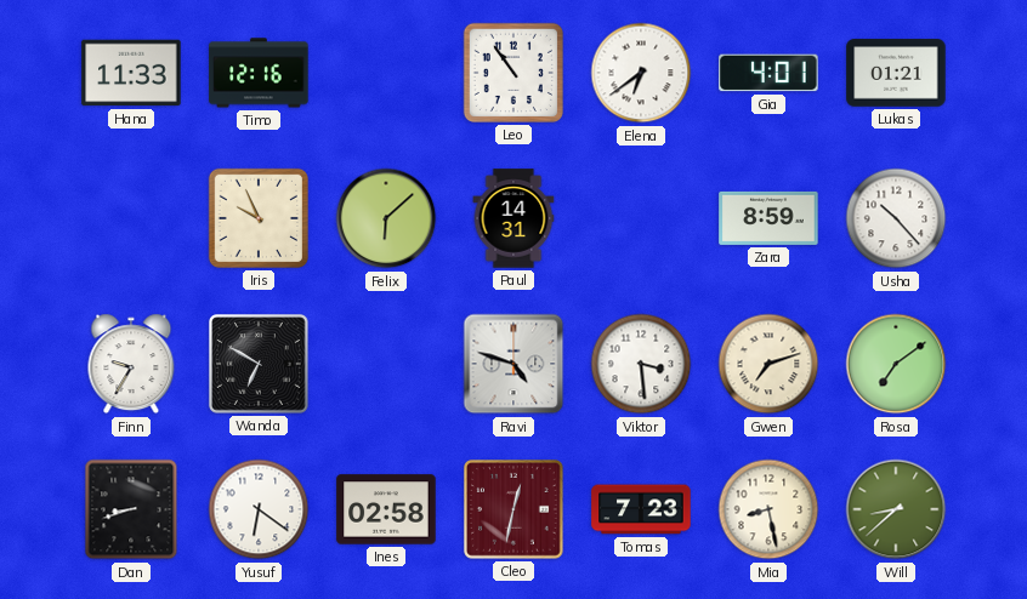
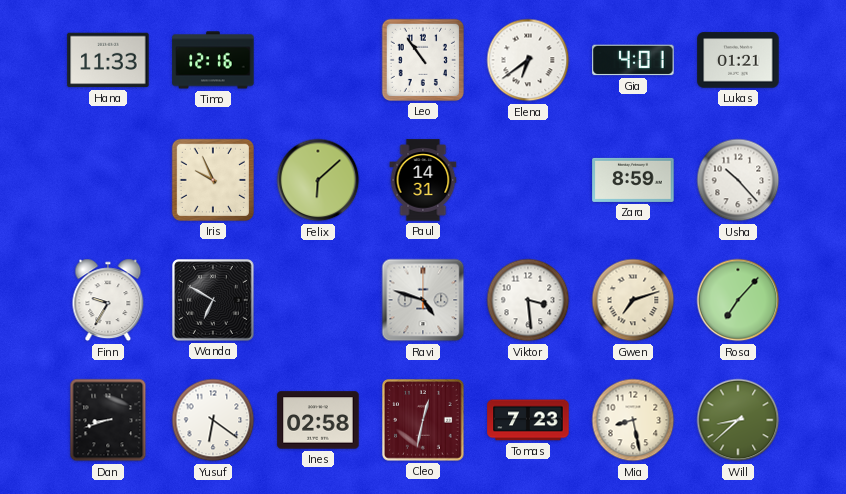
Rosa: 7:09 -> 7:07
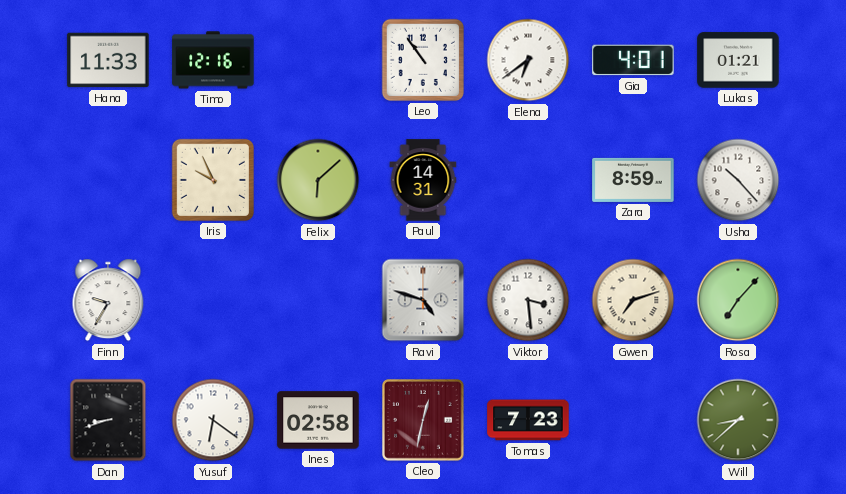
Wanda: 6:50 -> none
Mia: 8:28 -> none
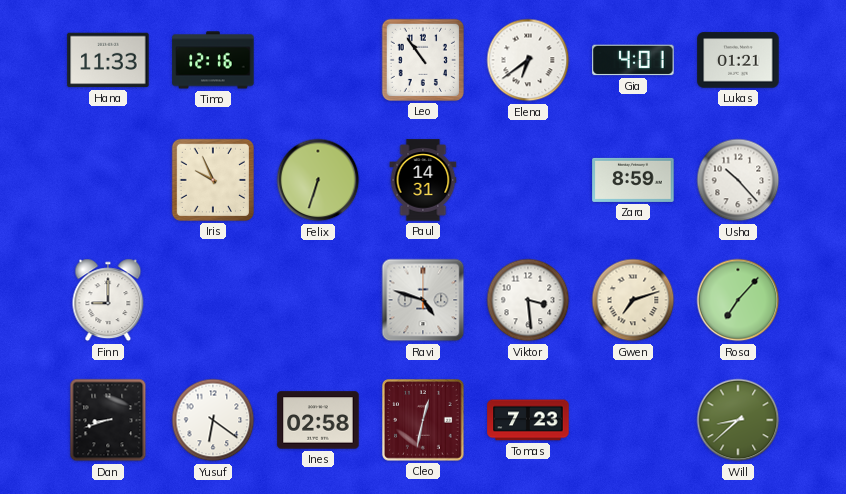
Felix: 6:08 -> 6:33
Finn: 9:35 -> 9:00
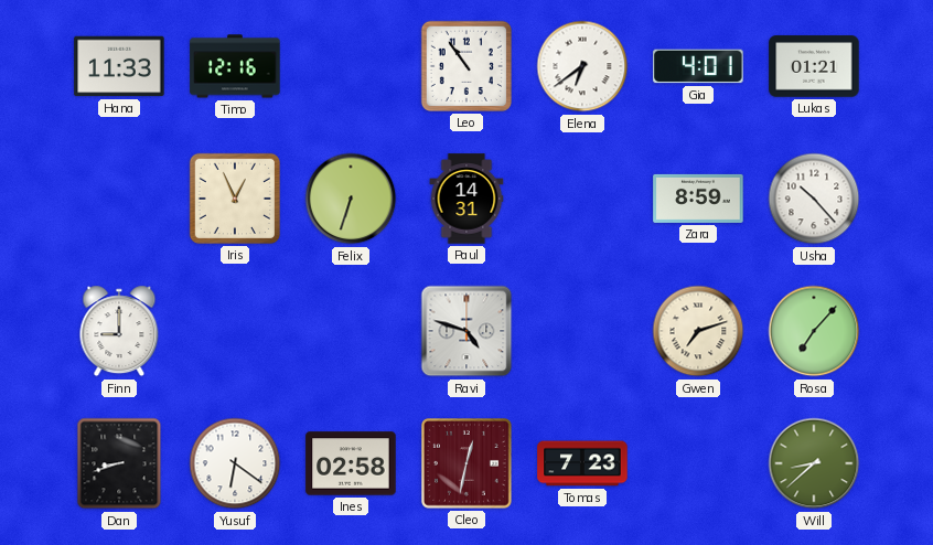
Iris: 9:56 -> 12:56
Viktor: 3:29 -> none
